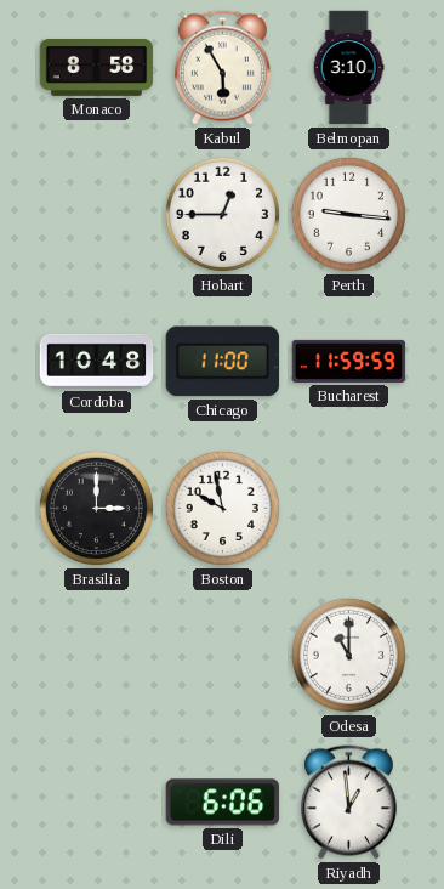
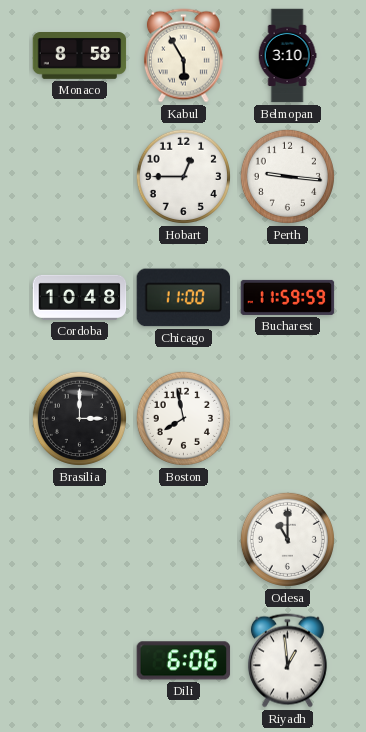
Boston: 9:58 -> 7:58
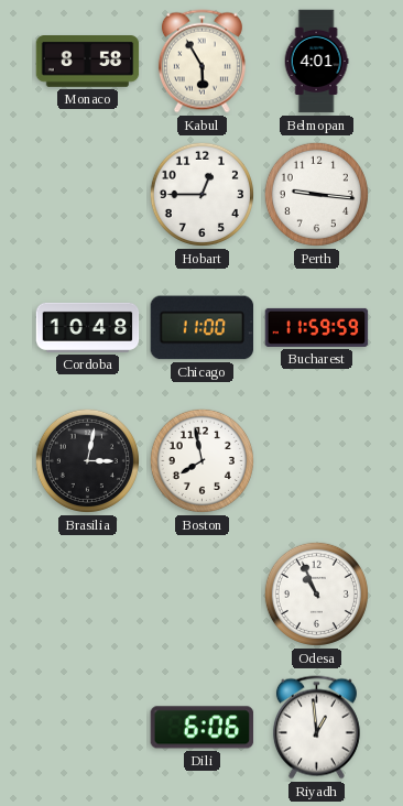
Belmopan: 3:10 -> 4:01
Brasilia: 3:00 -> 3:02
Odesa: 11:00 -> 10:56
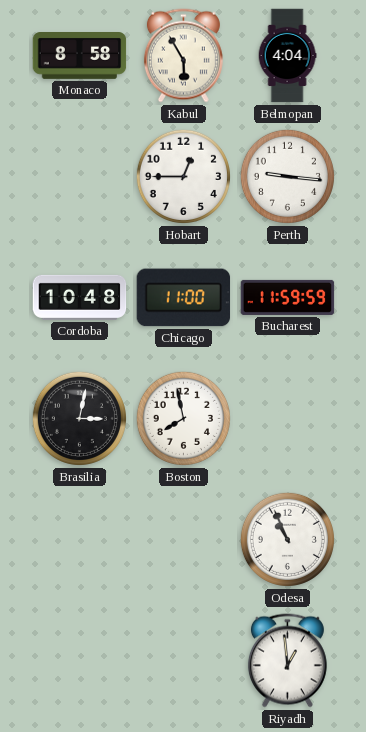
Belmopan: 4:01 -> 4:04
Dili: 6:06 -> none
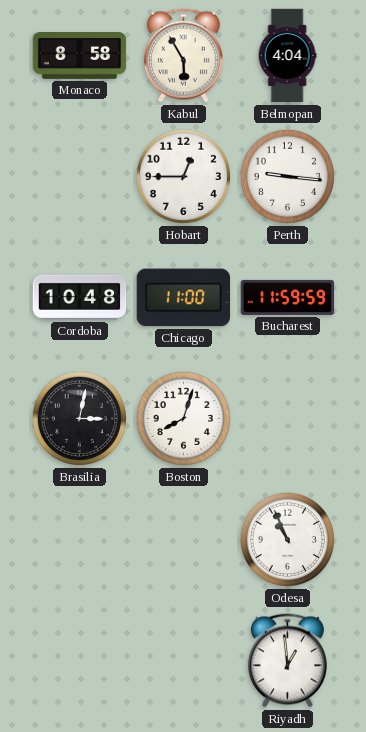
Boston: 7:58 -> 8:03
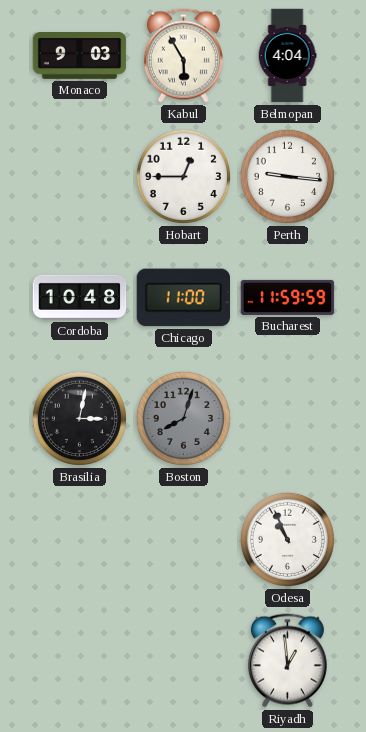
Monaco: 8:58 -> 9:03
Boston dial: white -> grey
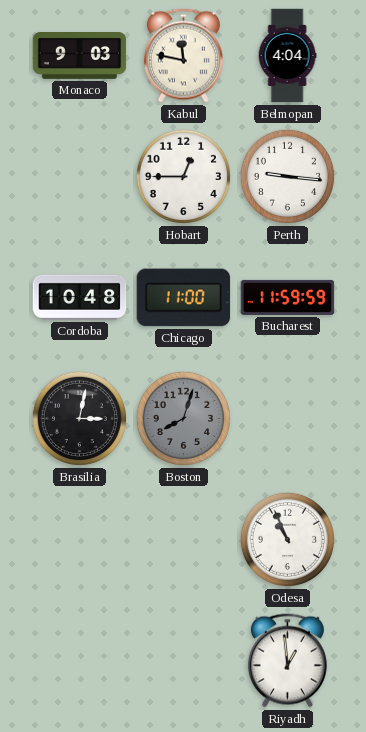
Kabul: 5:55 -> 11:47
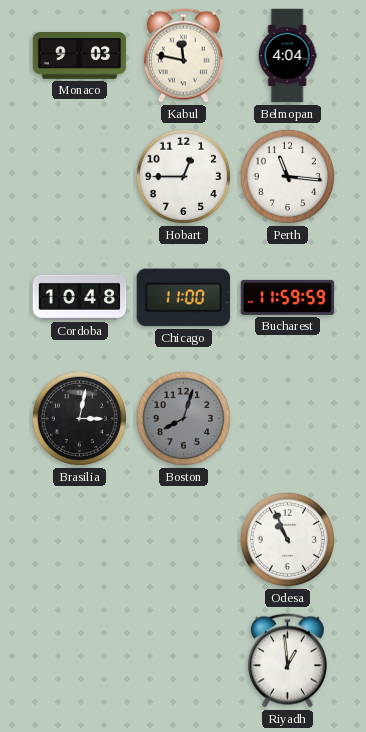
Perth: 9:16 -> 11:16
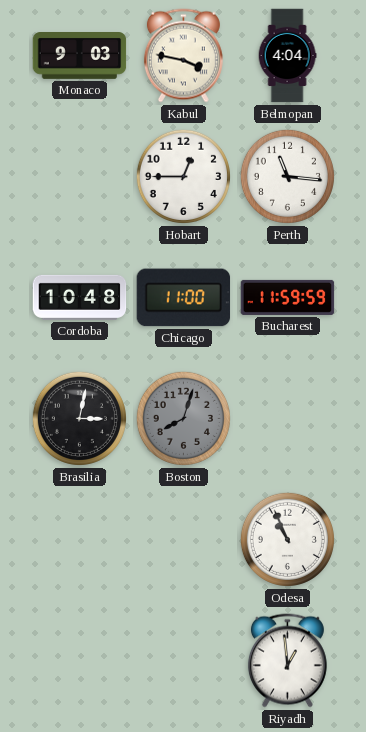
Kabul: 11:47 -> 3:47
